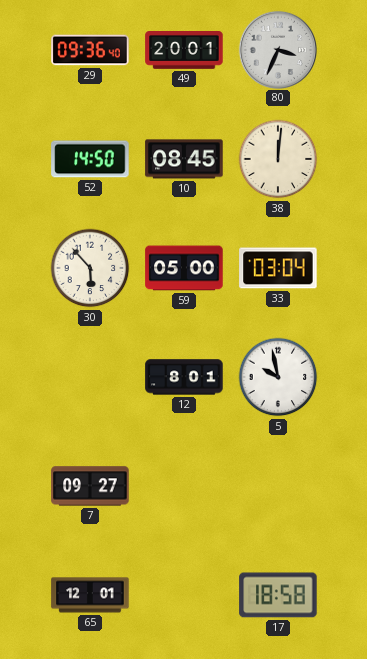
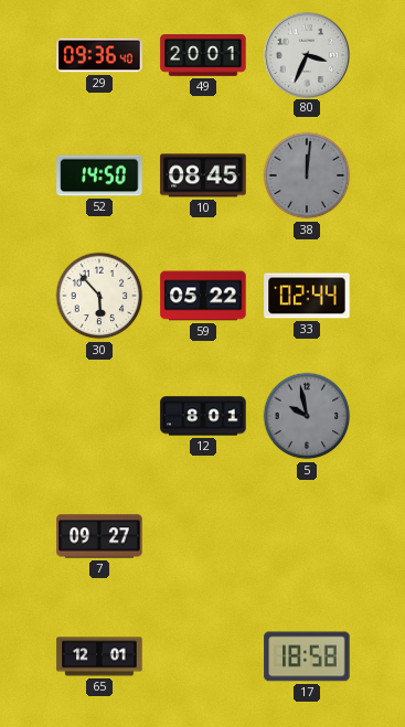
38 dial: cream -> grey
59: 05:00 -> 05:22
33: 03:04 -> 02:44
5 dial: white -> grey
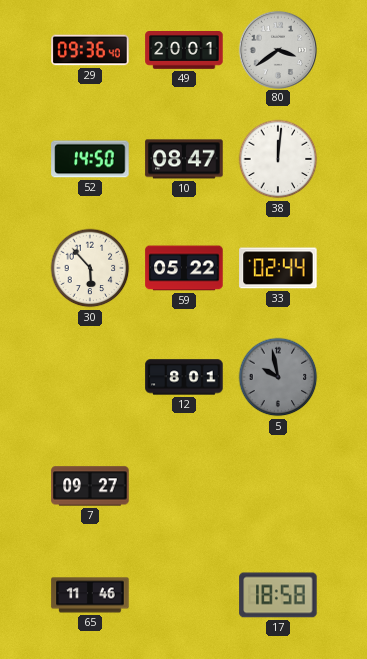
80: 3:34 -> 3:39
10: 08:45 -> 08:47
38 dial: grey -> white
65: 12:01 -> 11:46
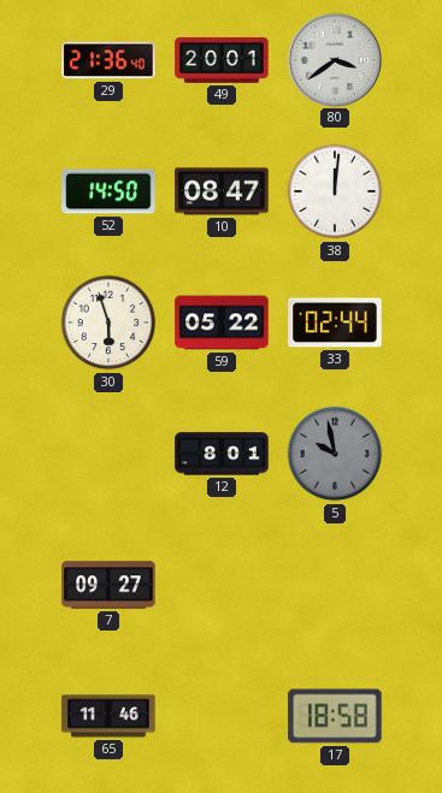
29: 09:36 -> 21:36
30: 5:53 -> 5:57
